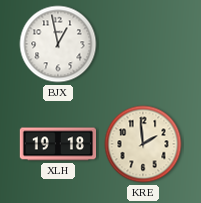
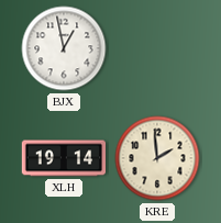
XLH: 19:18 -> 19:14
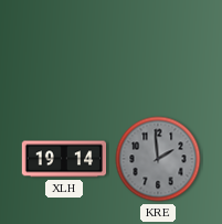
BJX: 12:58 -> none
KRE dial: cream -> grey
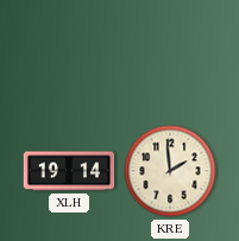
KRE dial: grey -> cream
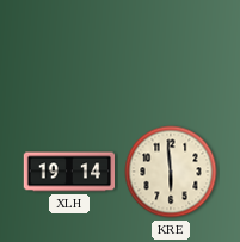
KRE: 1:59 -> 5:59
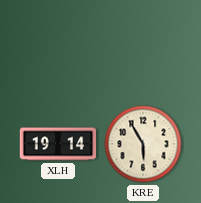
KRE: 5:59 -> 5:55
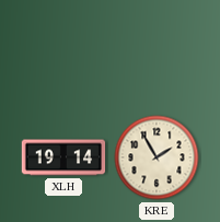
KRE: 5:55 -> 1:55
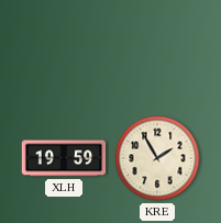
XLH: 19:14 -> 19:59
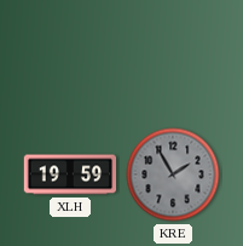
KRE dial: cream -> grey
